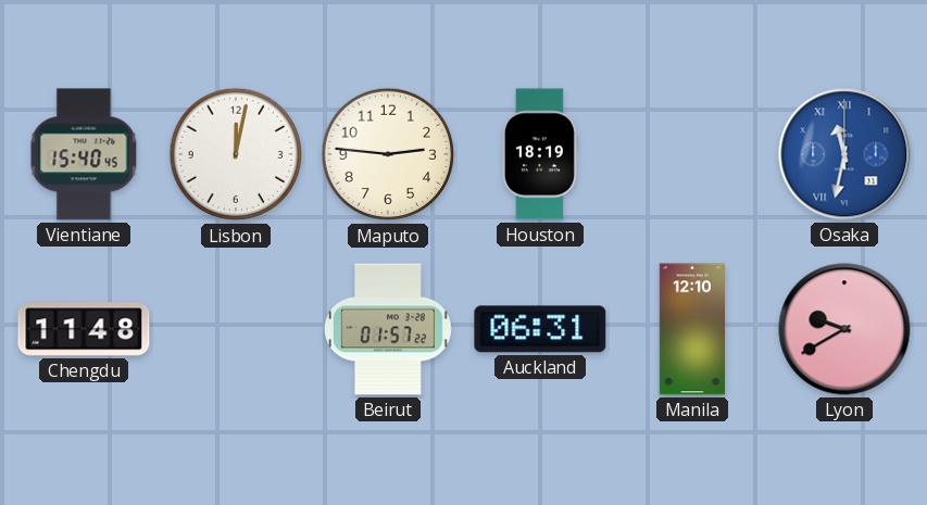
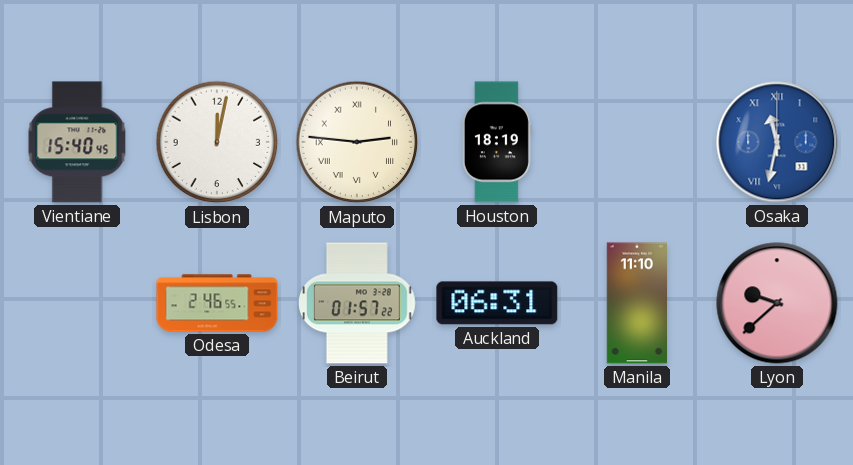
Maputo numerals: Arabic -> Roman
Chengdu: 11:48 -> none
Odesa: none -> 2:46
Manila: 12:10 -> 11:10
Lyon: 9:40 -> 9:38
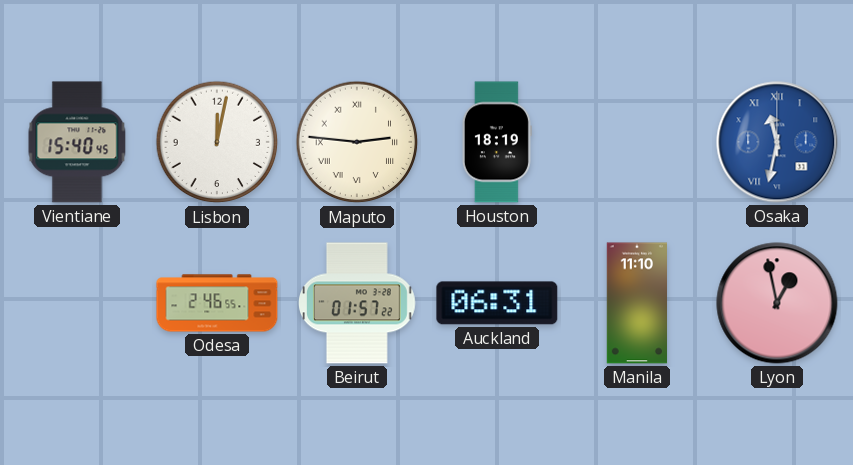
Lyon: 9:38 -> 12:58
